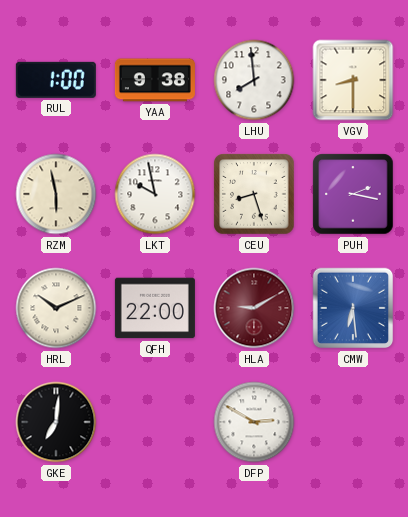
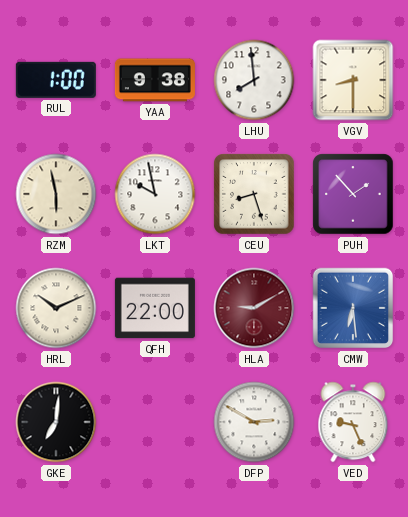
PUH: 2:17 -> 1:53
VED: none -> 9:26
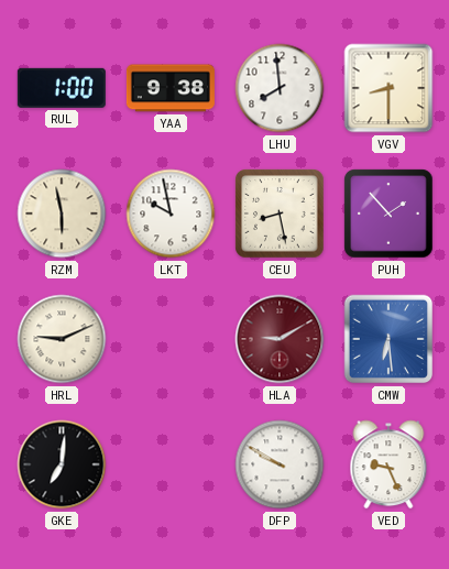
CEU: 8:27 -> 8:28
HRL: 10:11 -> 9:11
QFH: 22:00 -> none
DFP: 2:50 -> 9:50
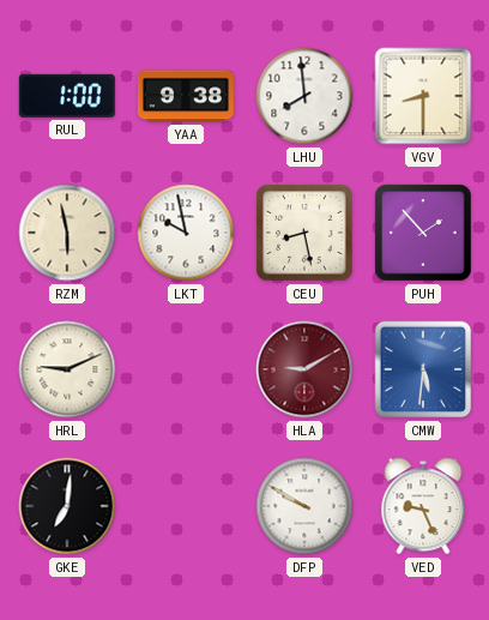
CMW: 6:29 -> 5:31
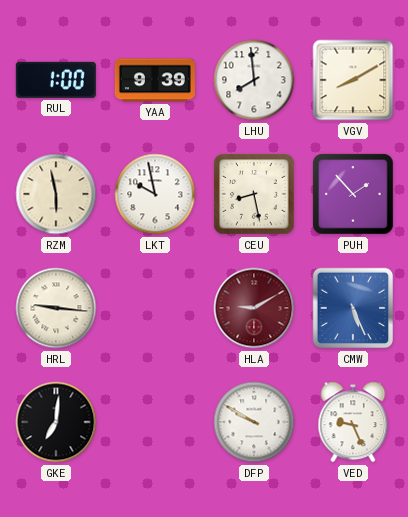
YAA: 9:38 -> 9:39
VGV: 8:30 -> 8:10
HRL: 9:11 -> 9:16
CMW: 5:31 -> 5:26
